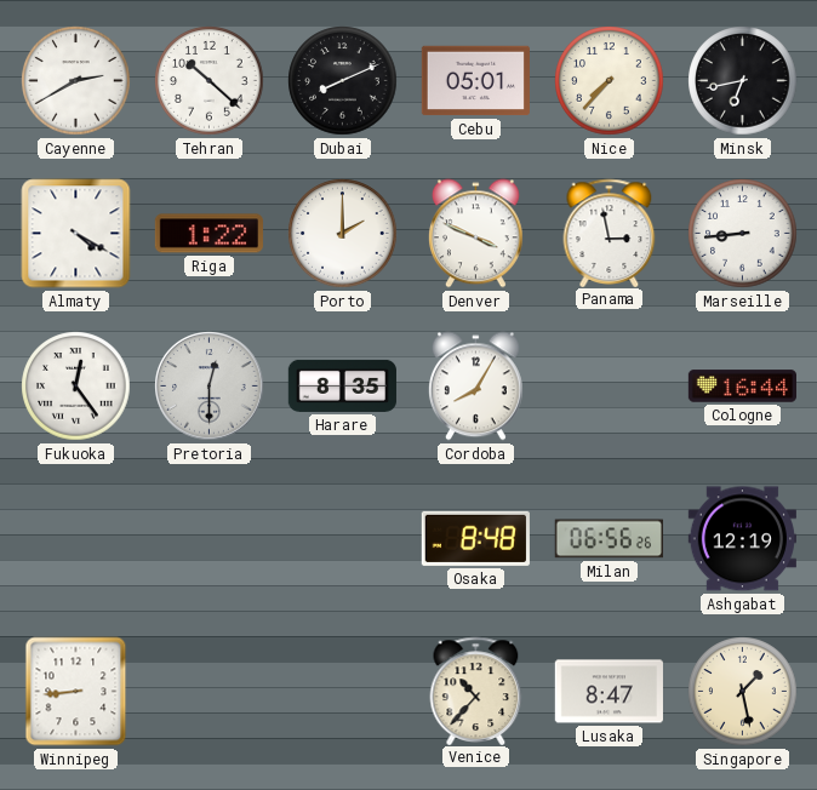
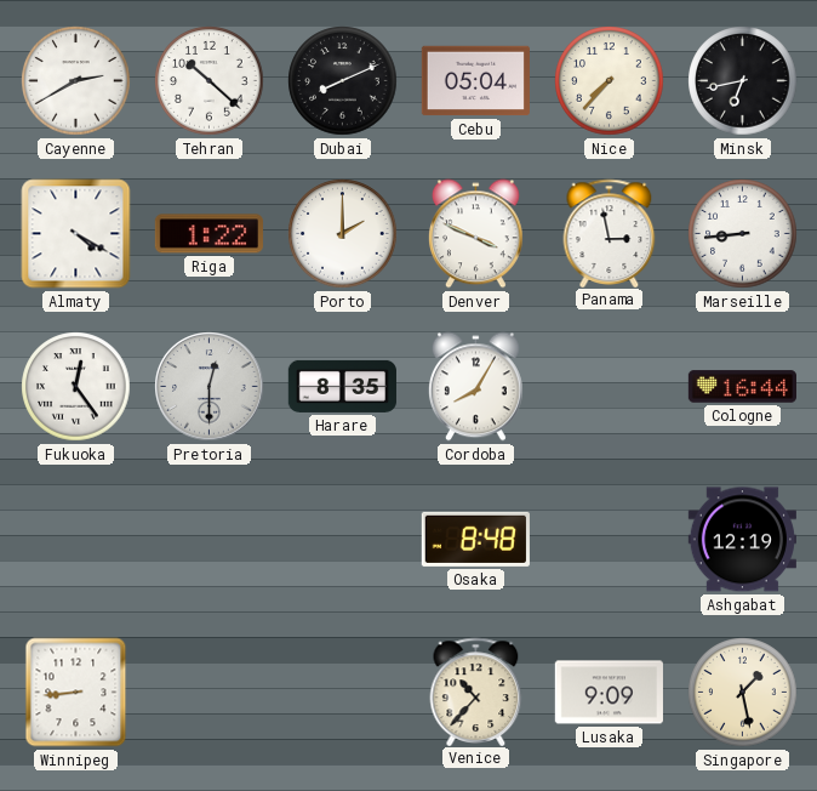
Cebu: 05:01 -> 05:04
Milan: 06:56 -> none
Lusaka: 8:47 -> 9:09
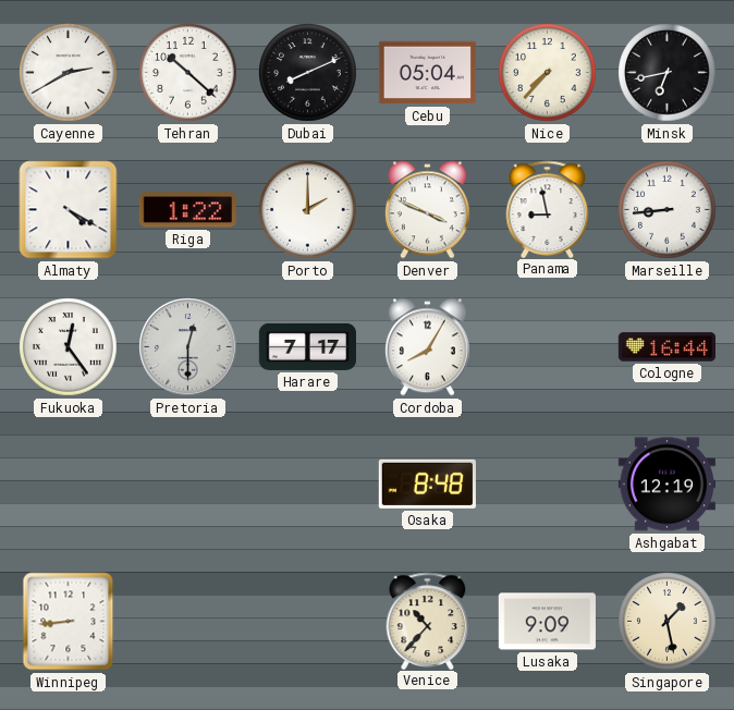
Panama: 2:58 -> 8:58
Harare: 8:35 -> 7:17
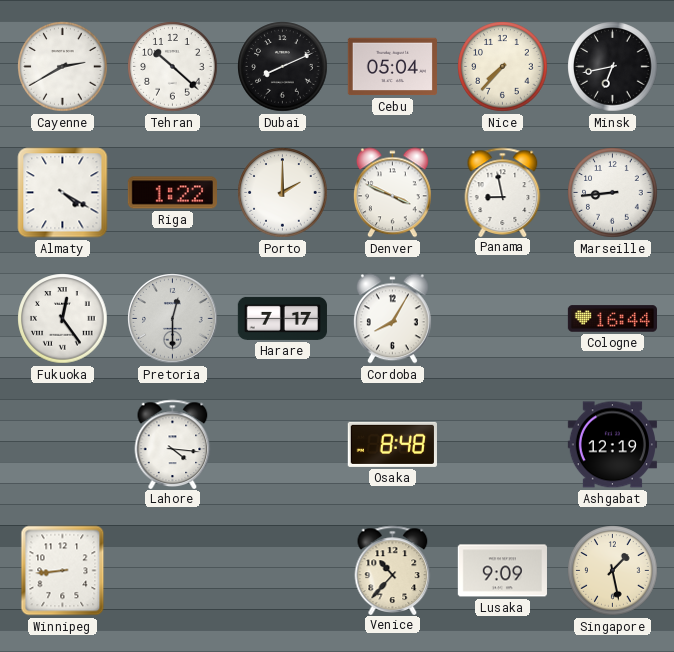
Lahore: none -> 4:16
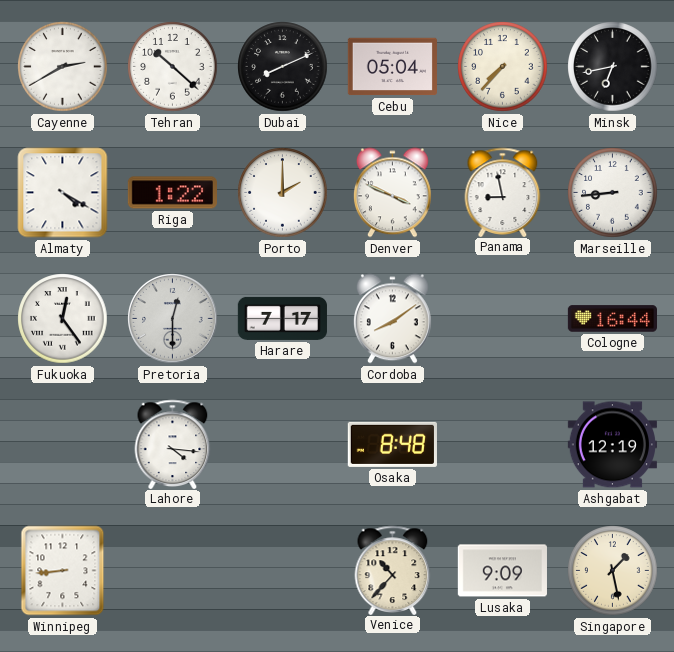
Cordoba: 8:05 -> 8:09
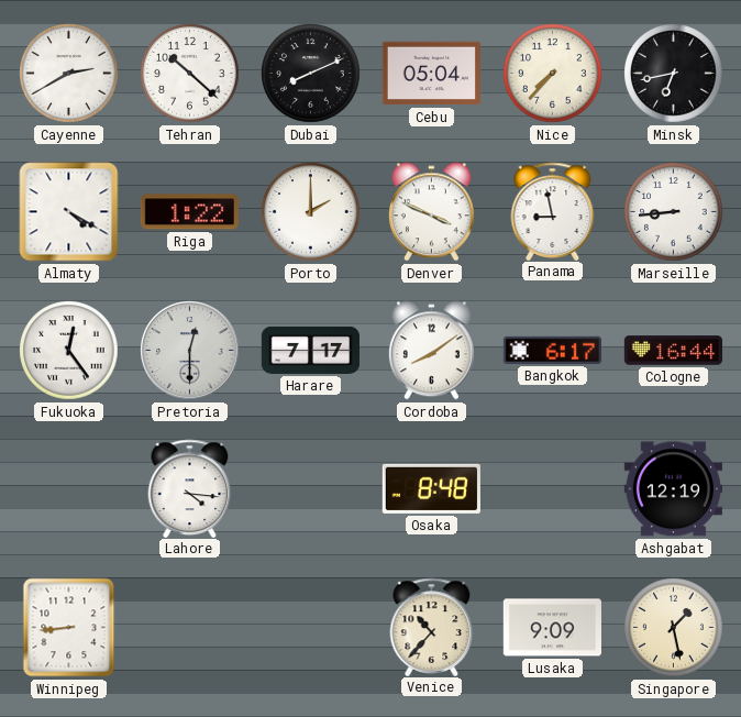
Bangkok: none -> 6:17
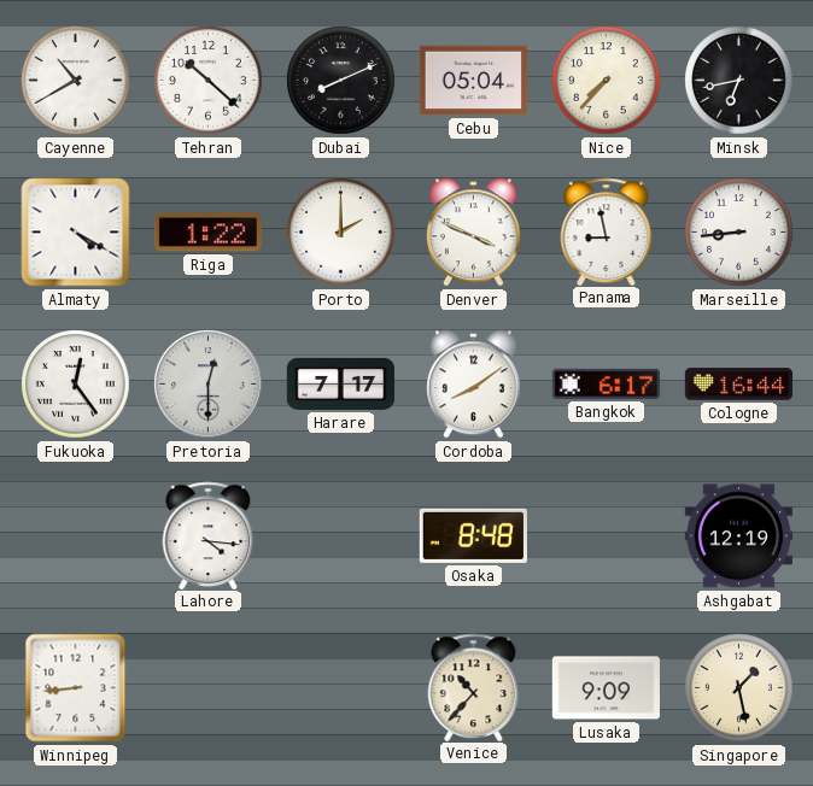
Cayenne: 2:40 -> 10:40
